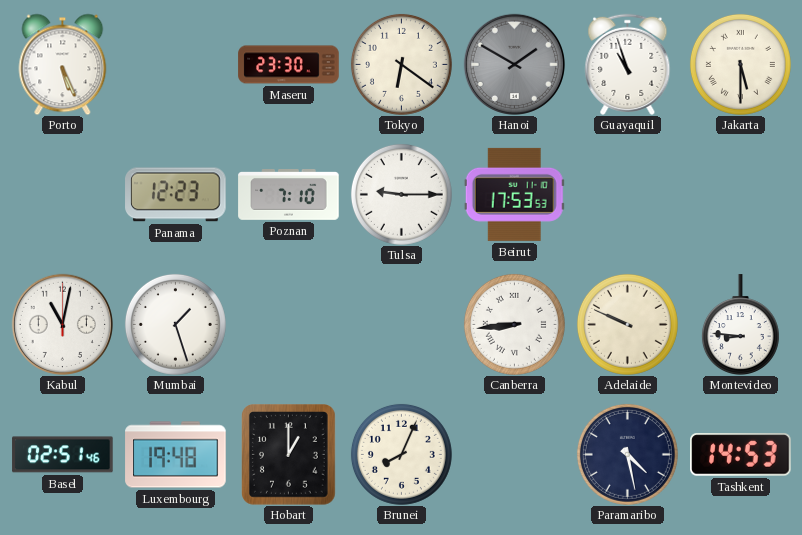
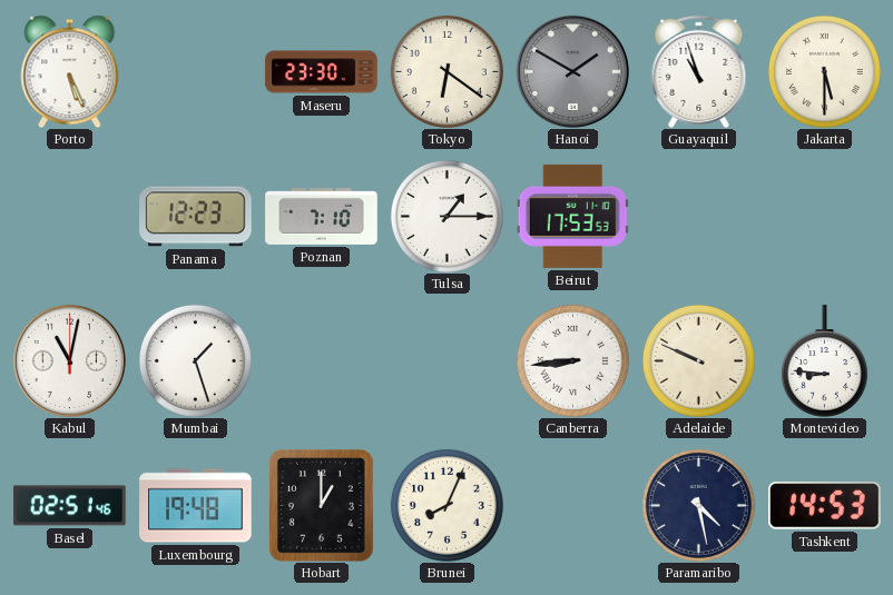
Tulsa: 9:15 -> 1:15
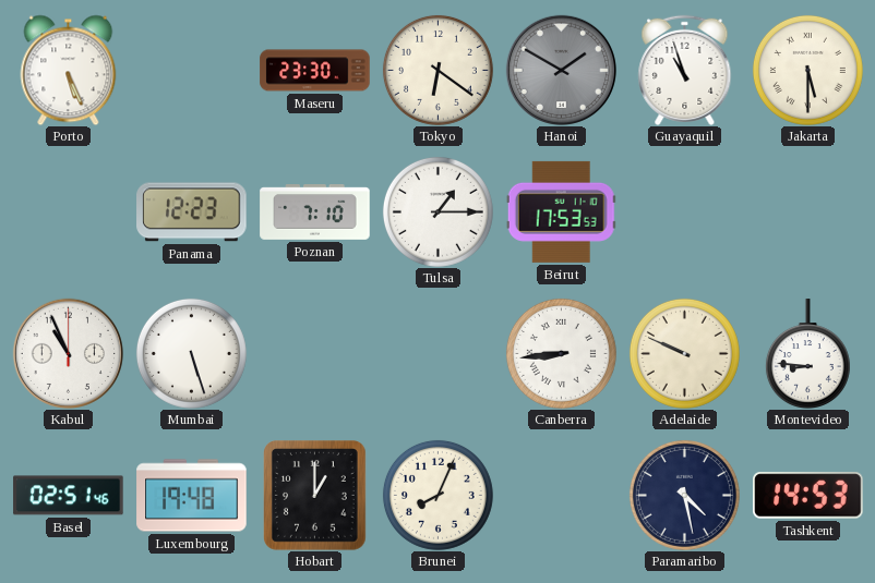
Kabul: 11:02 -> 10:56
Mumbai: 1:27 -> 5:27
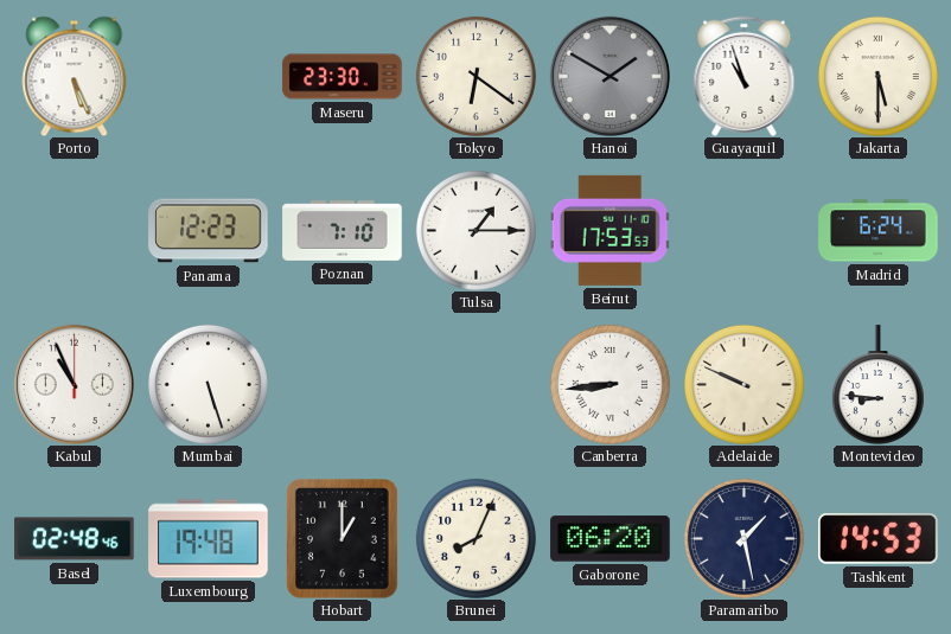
Madrid: none -> 6:24
Basel: 02:51 -> 02:48
Gaborone: none -> 06:20
Paramaribo: 4:28 -> 1:28
